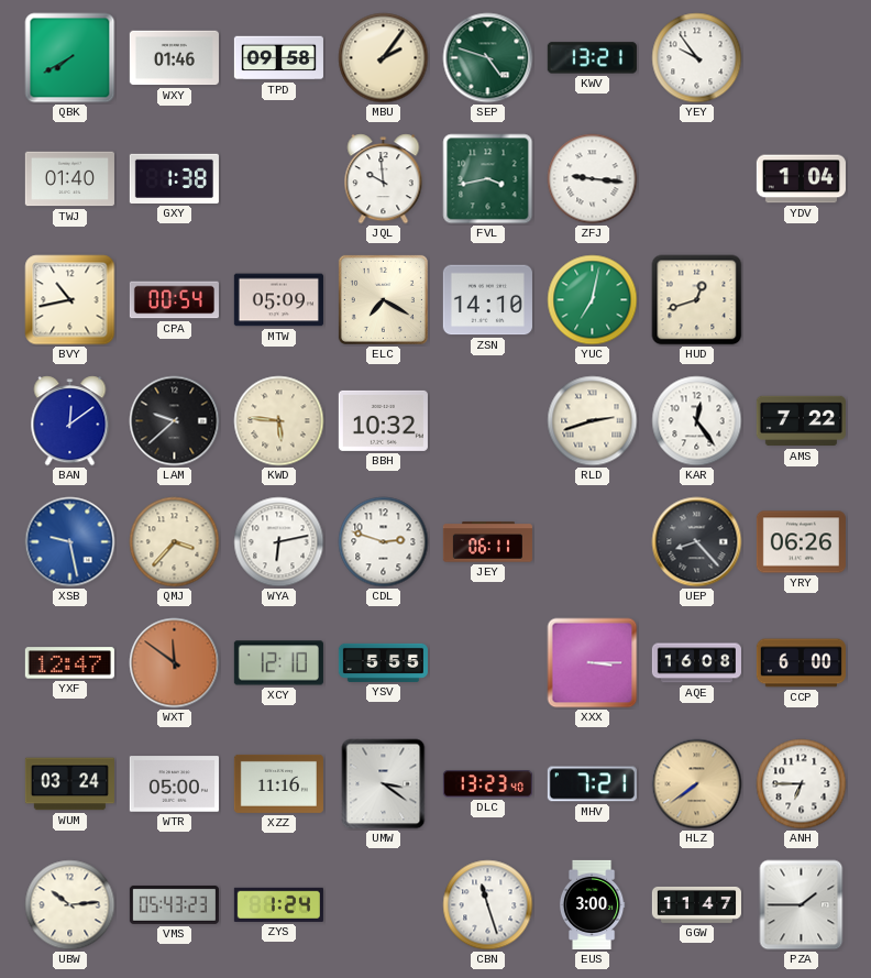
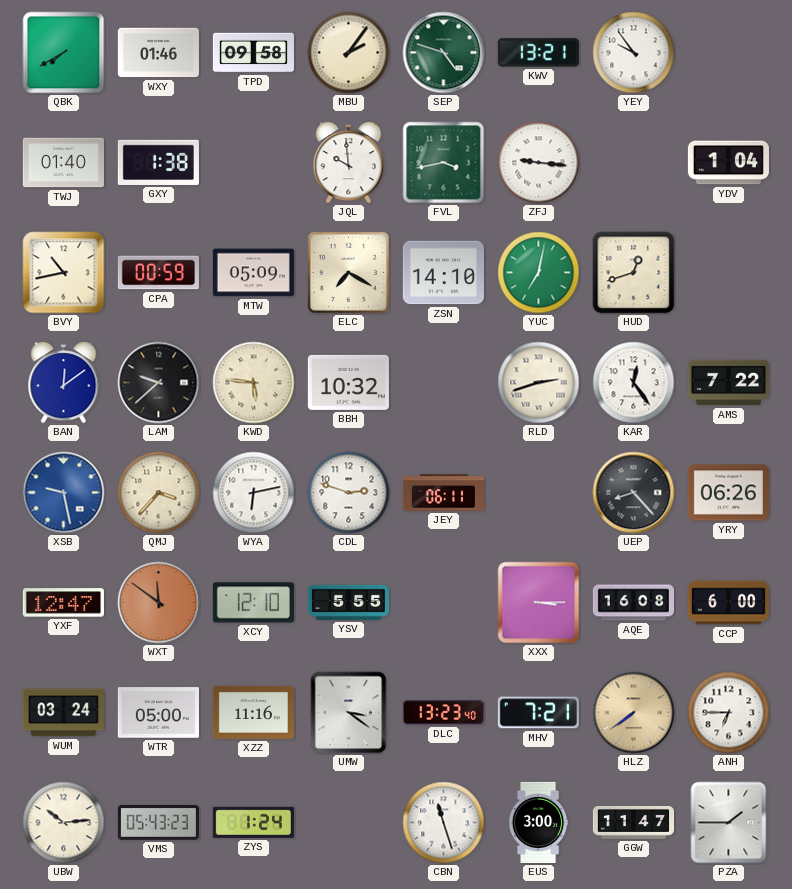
CPA: 00:54 -> 00:59
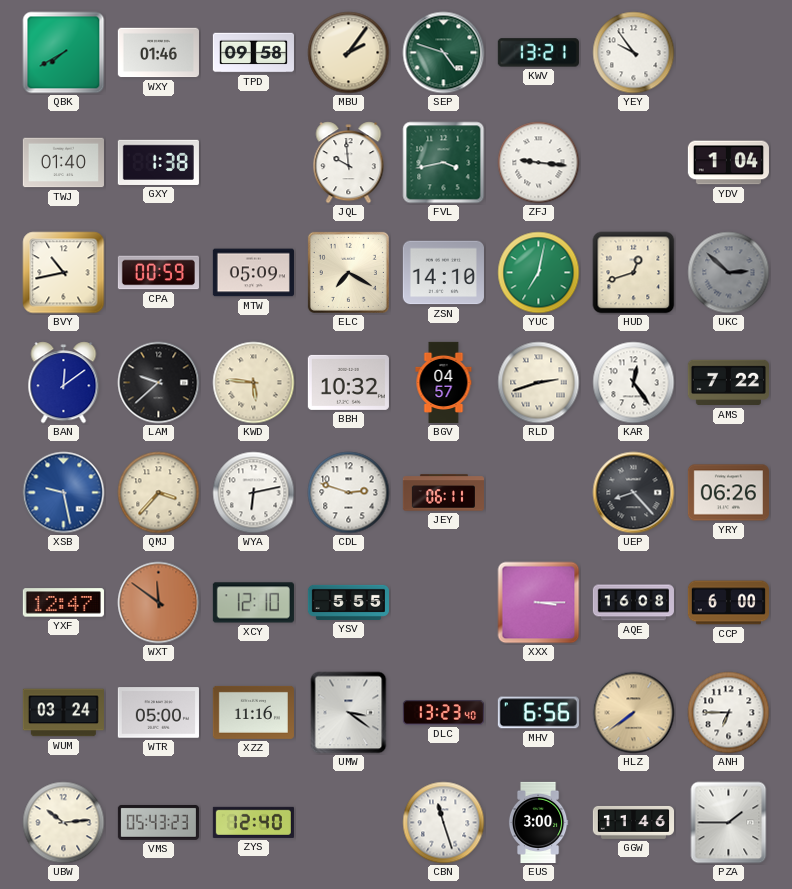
UKC: none -> 2:52
BGV: none -> 04:57
MHV: 7:21 -> 6:56
ZYS: 1:24 -> 12:40
GGW: 11:47 -> 11:46
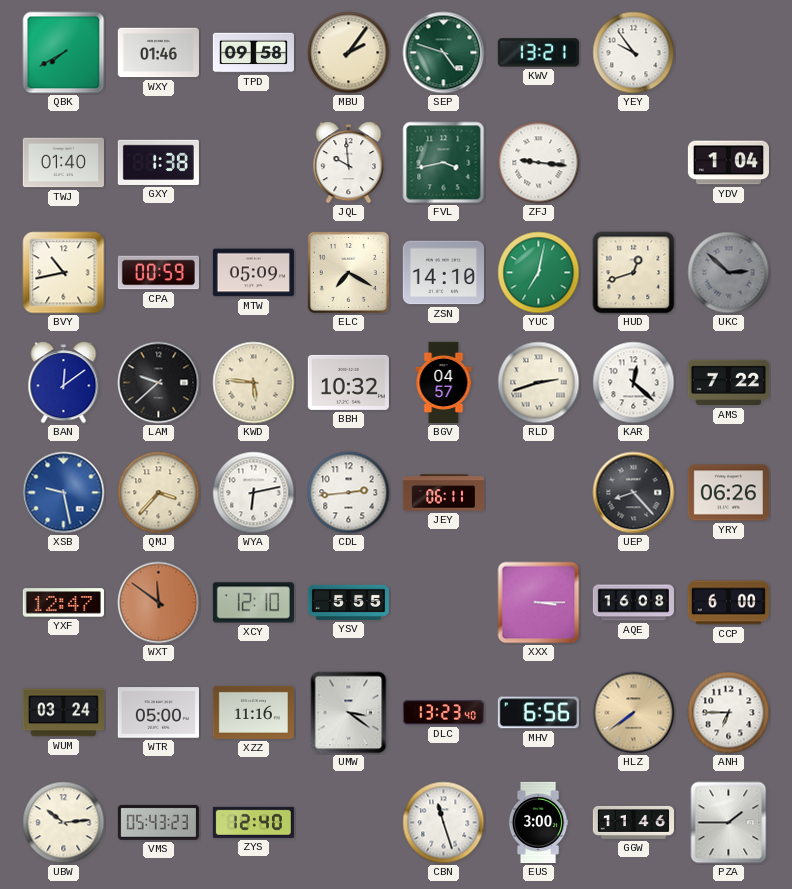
KAR: 12:24 -> 12:22
CDL: 2:48 -> 2:44
